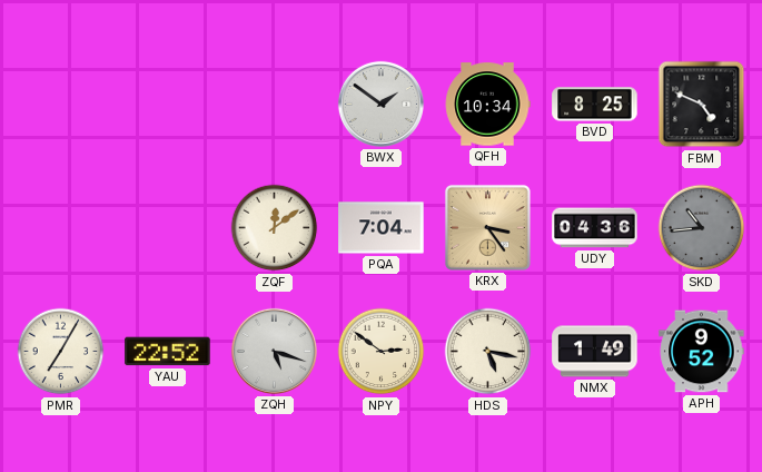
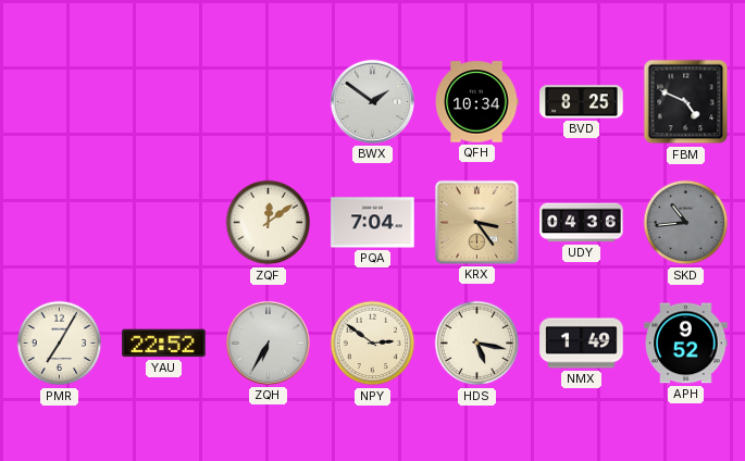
ZQH: 5:18 -> 6:35
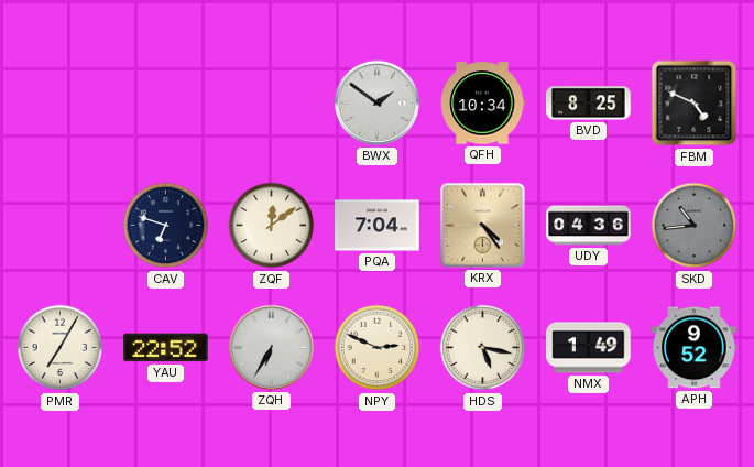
CAV: none -> 6:48
KRX: 3:24 -> 4:24
NPY: 2:51 -> 2:49
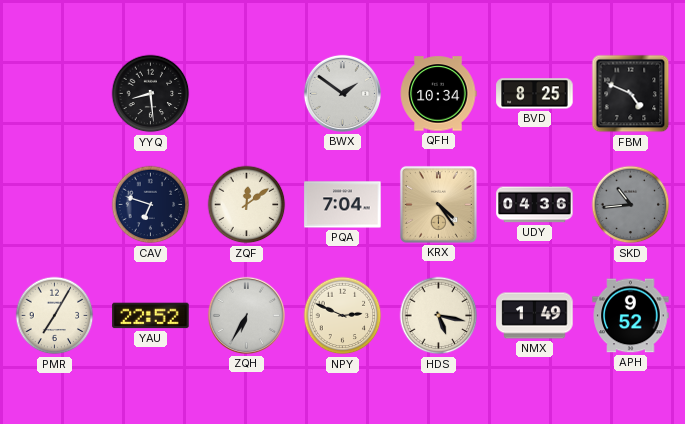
YYQ: none -> 8:29
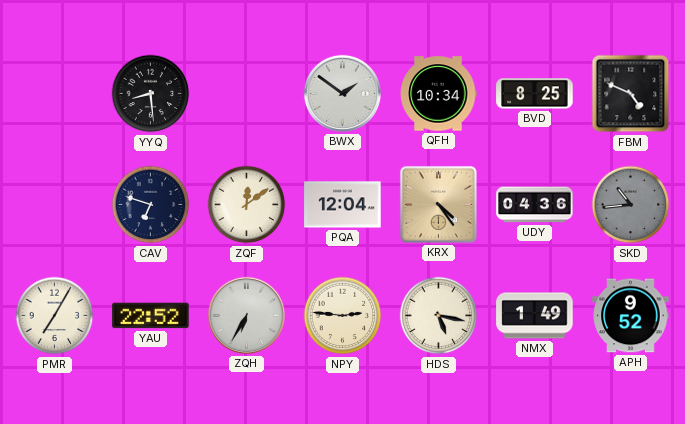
PQA: 7:04 -> 12:04
NPY: 2:49 -> 2:46
